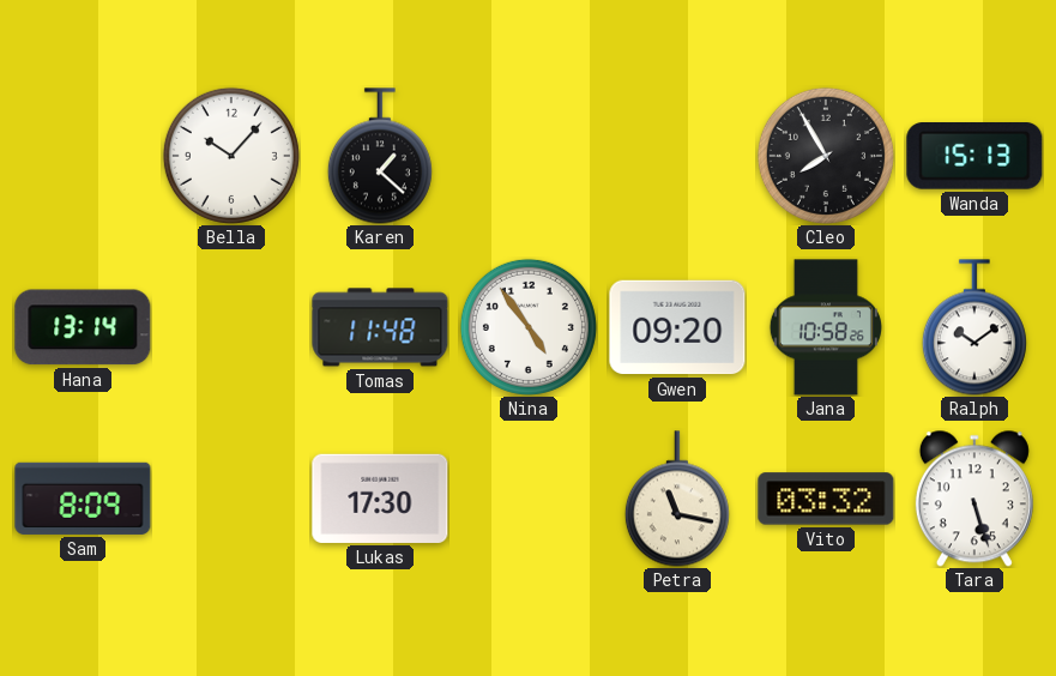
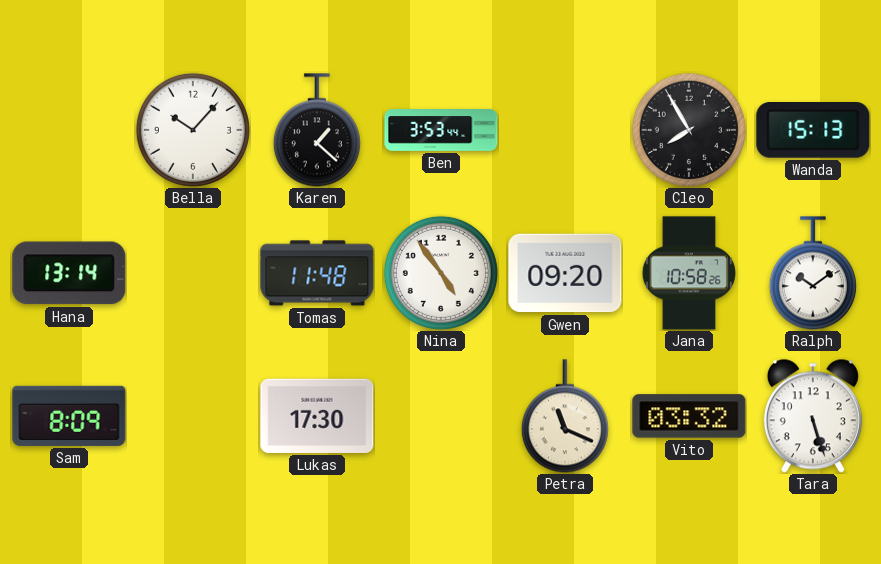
Ben: none -> 3:53
Petra: 11:17 -> 11:19
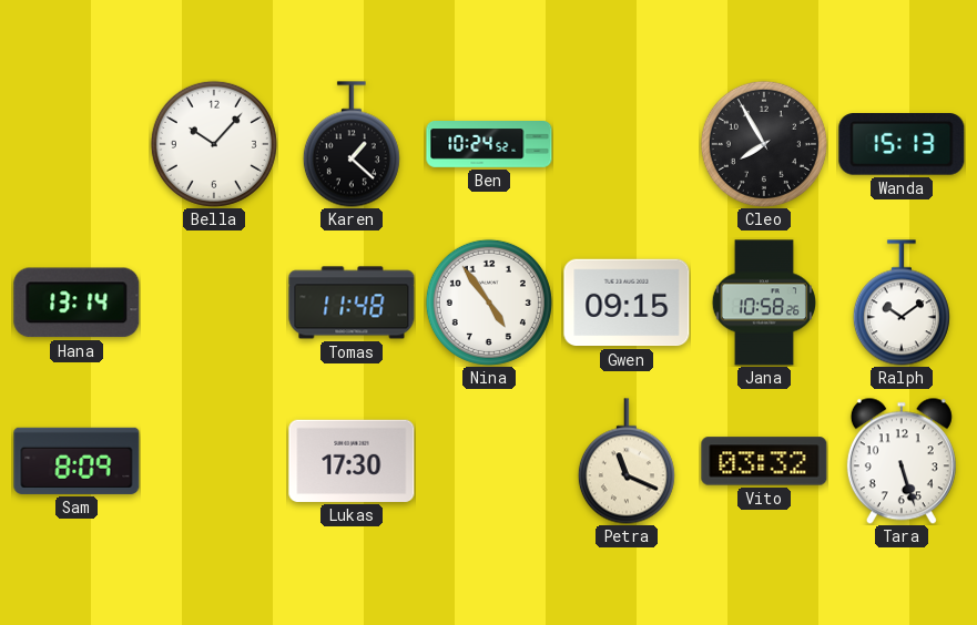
Ben: 3:53 -> 10:24
Gwen: 09:20 -> 09:15
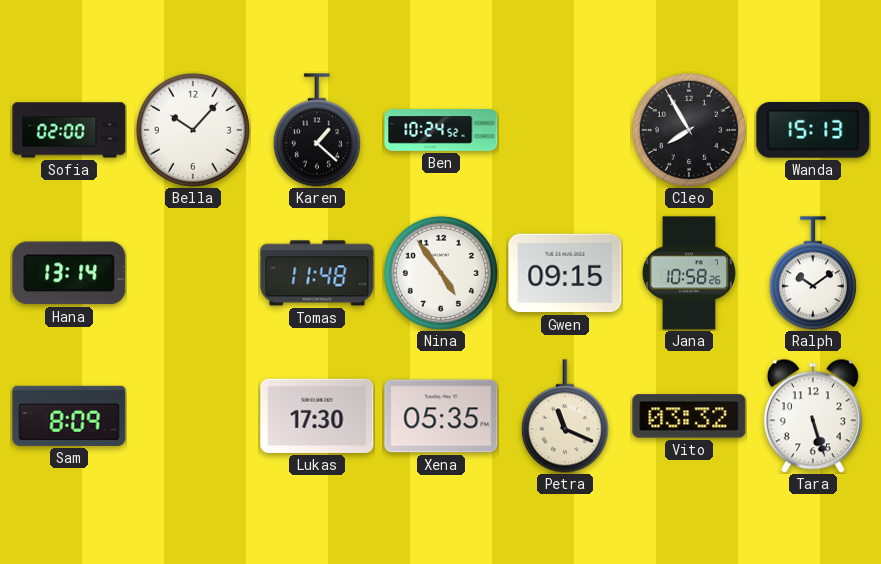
Sofia: none -> 02:00
Xena: none -> 05:35
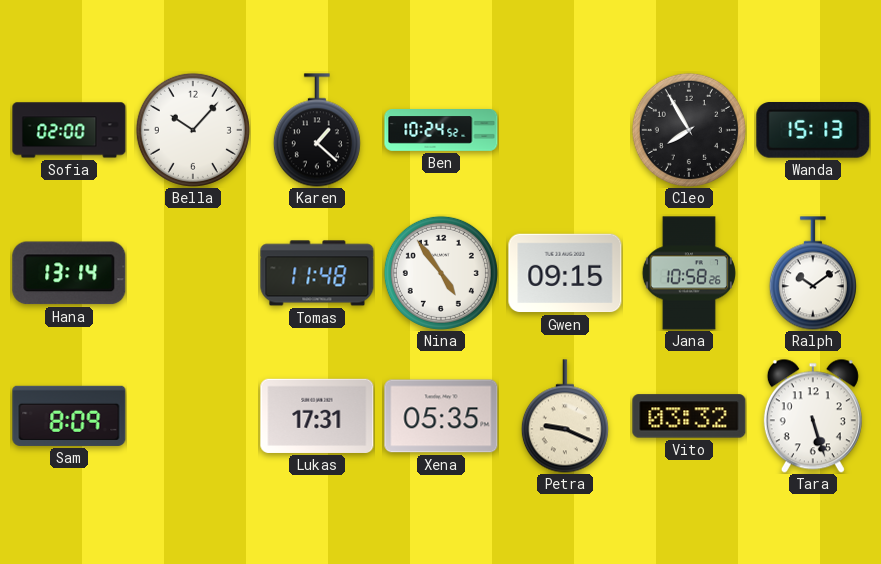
Lukas: 17:30 -> 17:31
Petra: 11:19 -> 9:19
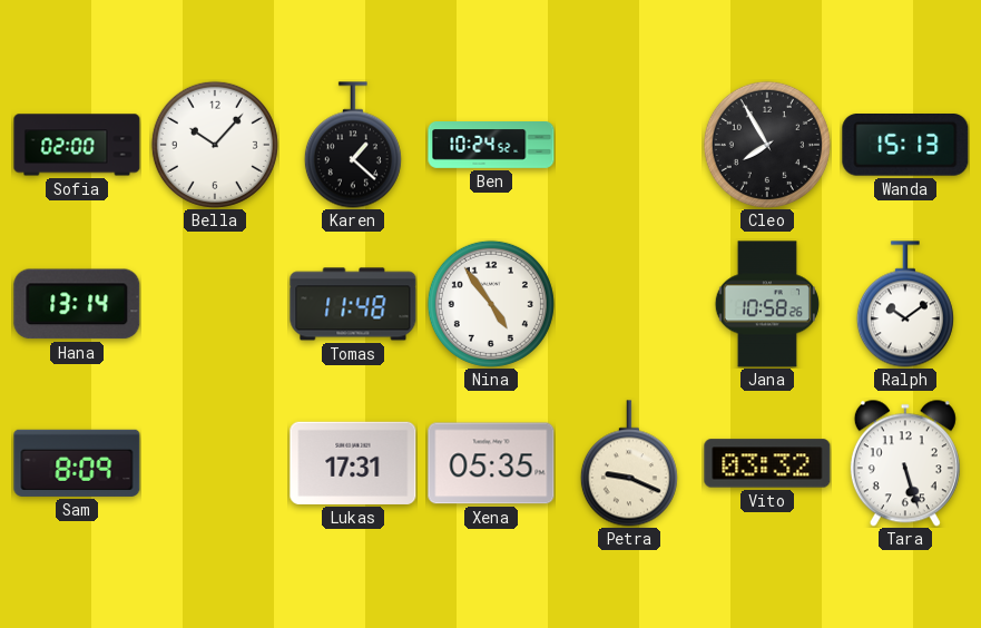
Gwen: 09:15 -> none
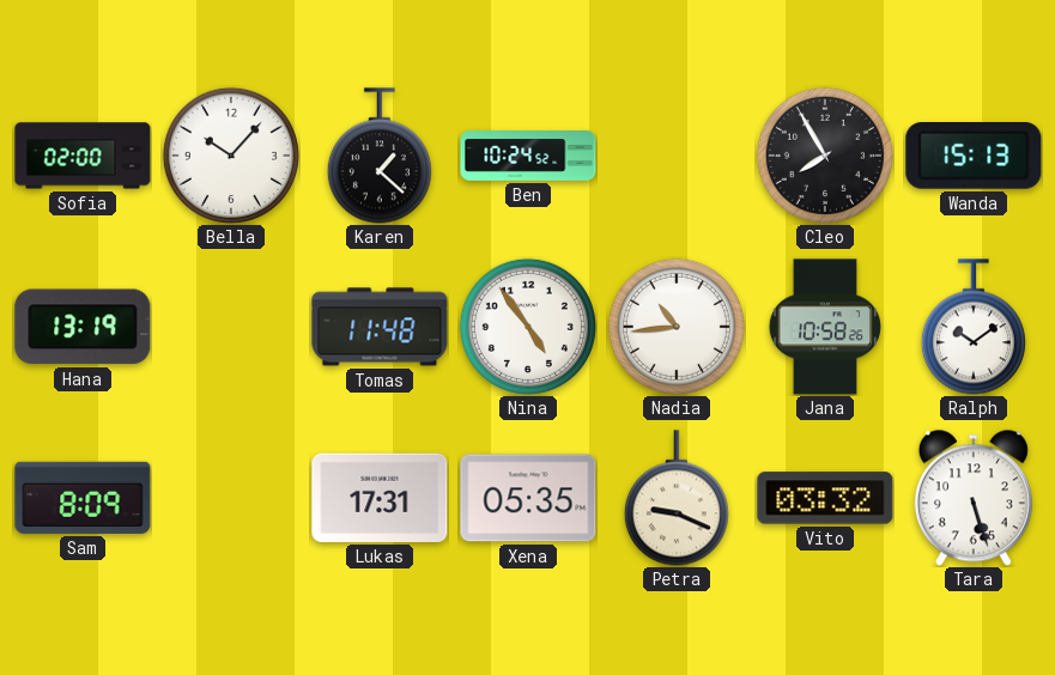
Hana: 13:14 -> 13:19
Nadia: none -> 10:44
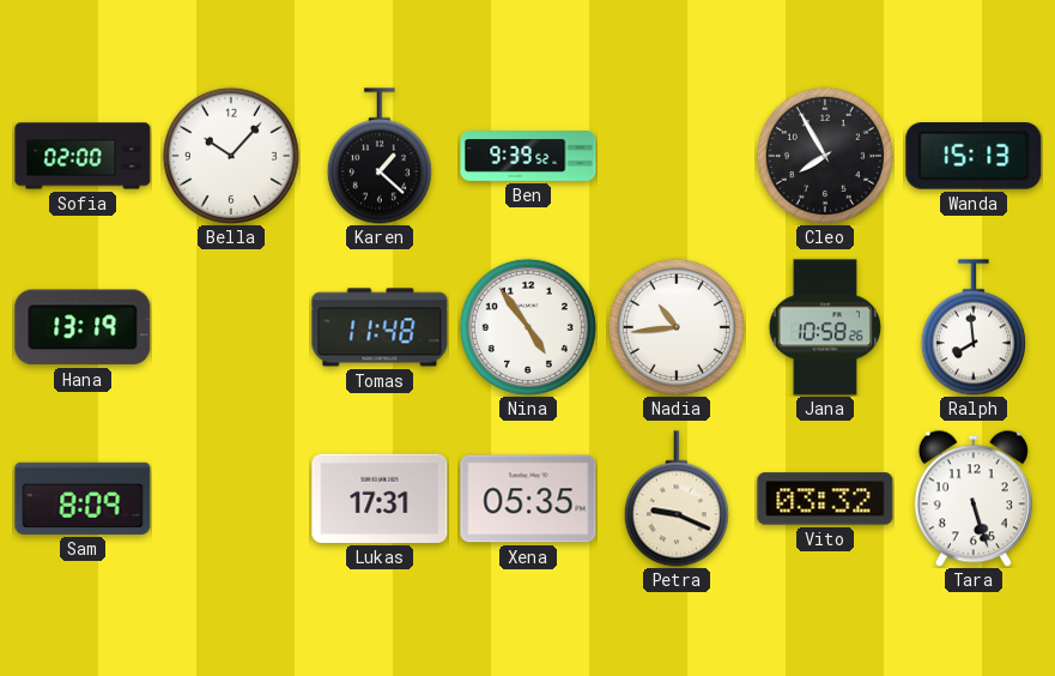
Ben: 10:24 -> 9:39
Ralph: 10:09 -> 7:59
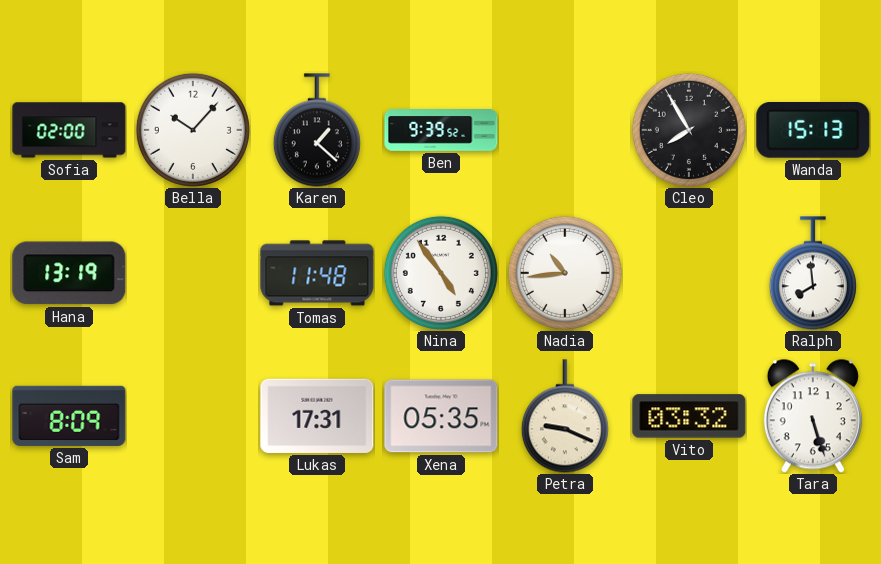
Jana: 10:58 -> none
